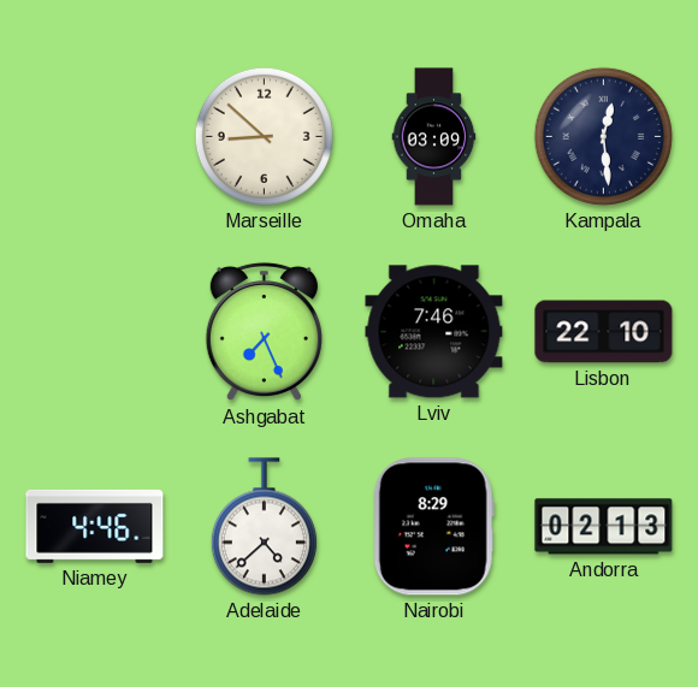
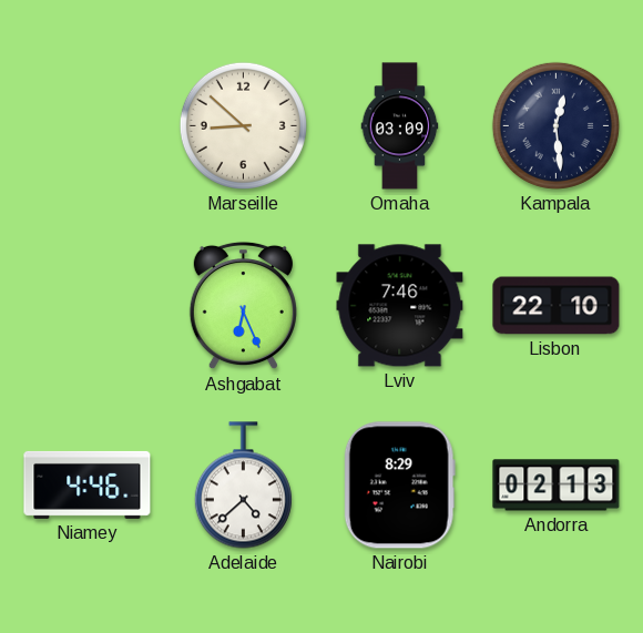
Ashgabat: 7:26 -> 6:26
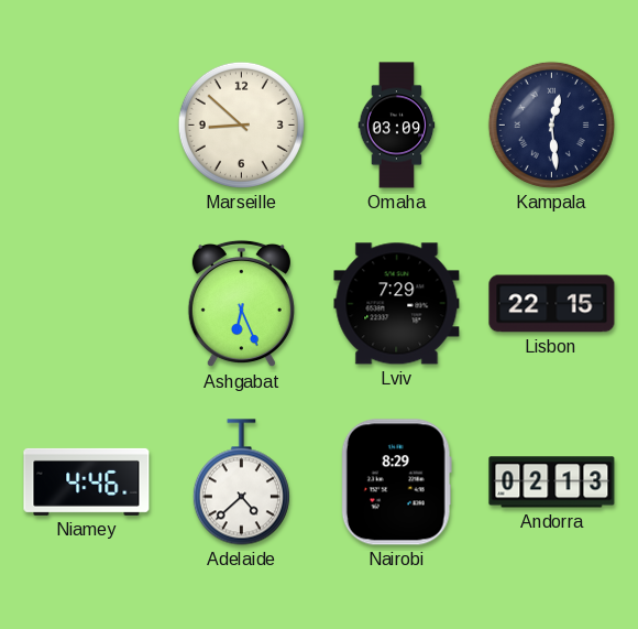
Lviv: 7:46 -> 7:29
Lisbon: 22:10 -> 22:15
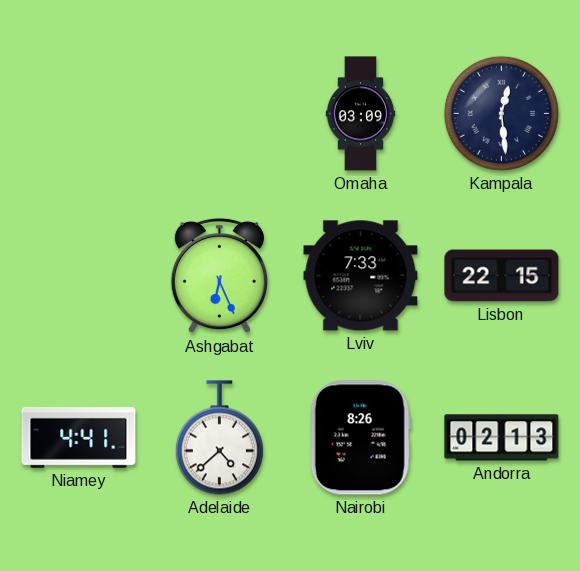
Marseille: 8:52 -> none
Lviv: 7:29 -> 7:33
Niamey: 4:46 -> 4:41
Nairobi: 8:29 -> 8:26
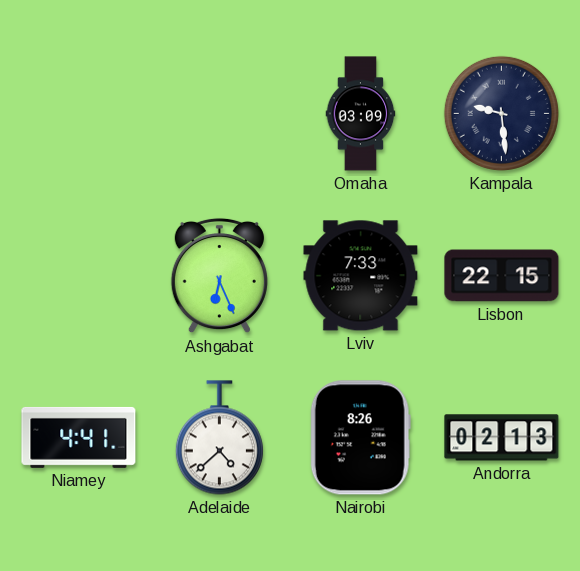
Kampala: 12:29 -> 9:29
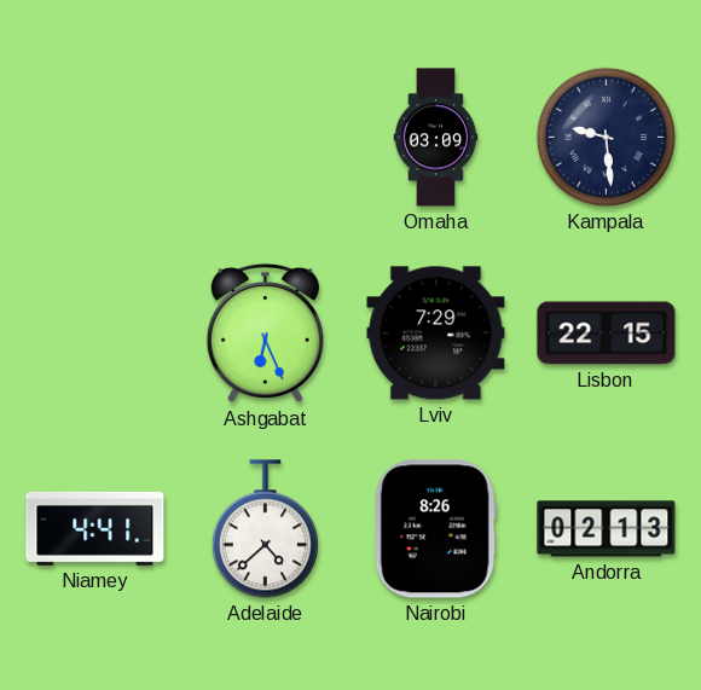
Lviv: 7:33 -> 7:29
